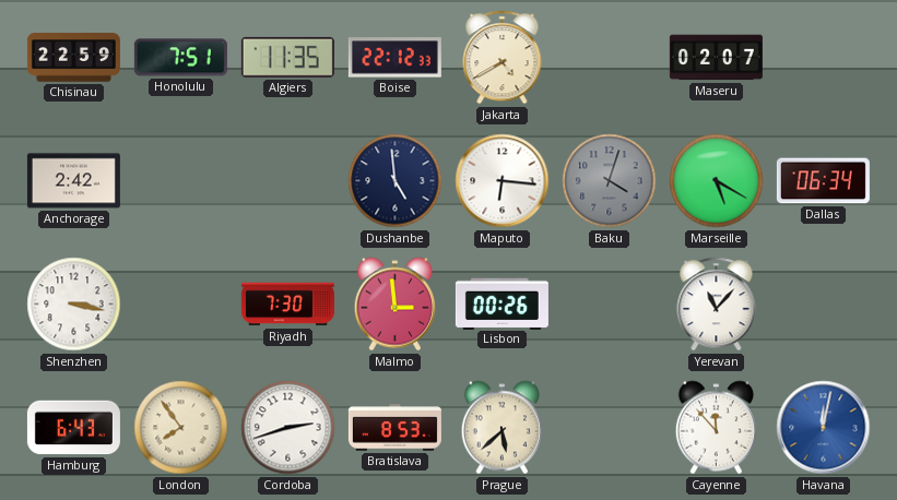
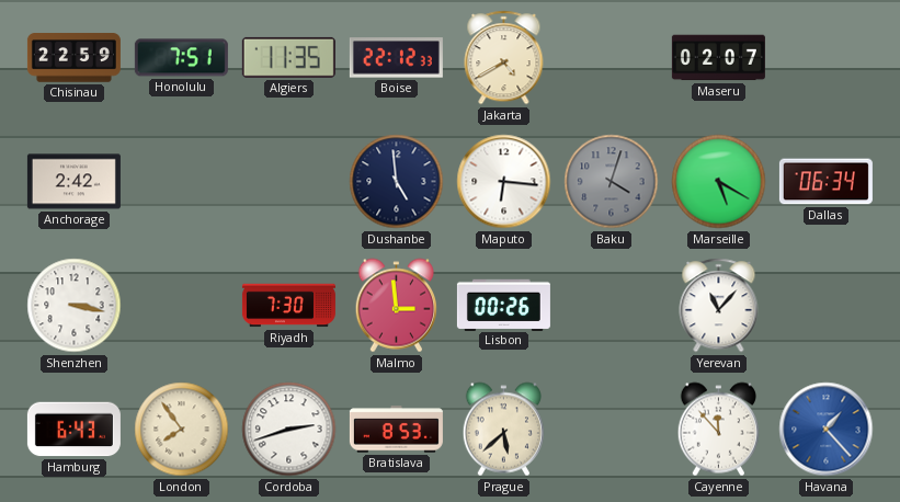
Havana: 12:02 -> 1:23
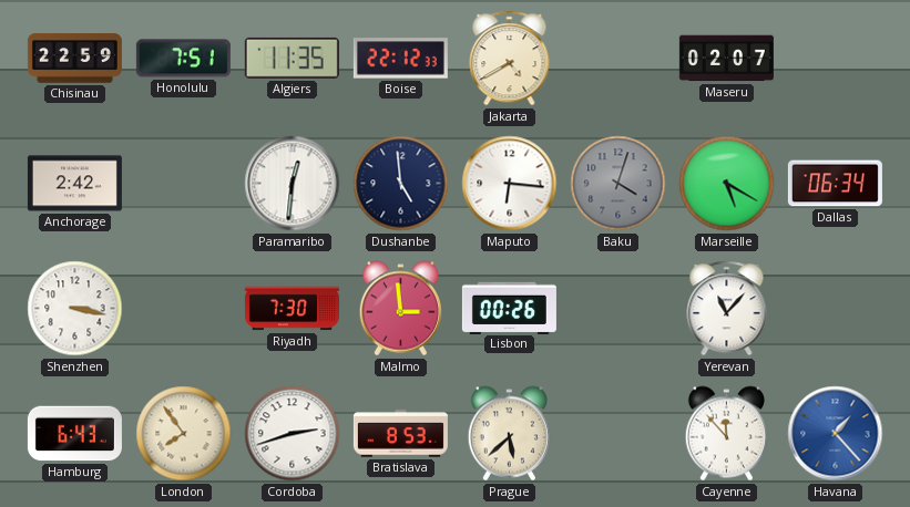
Paramaribo: none -> 12:31
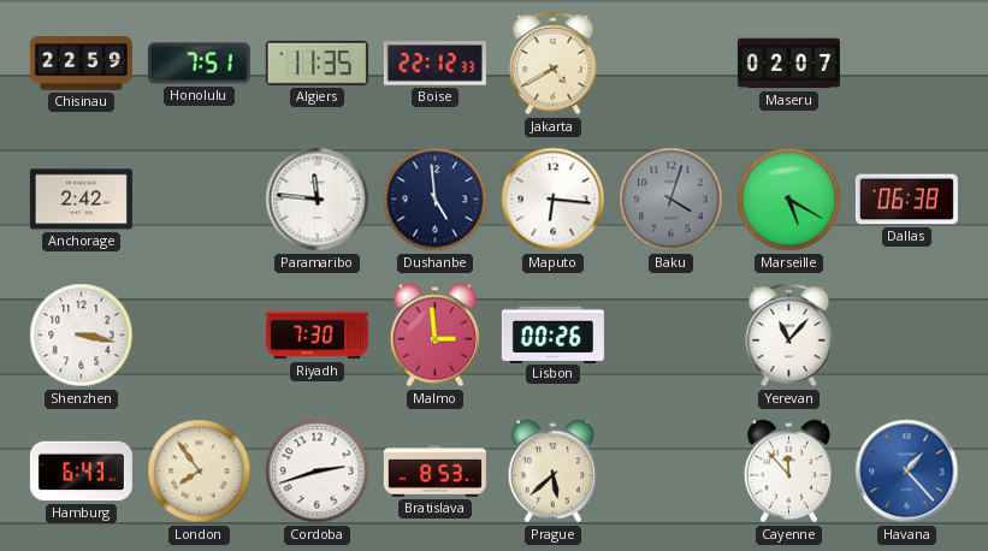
Paramaribo: 12:31 -> 11:46
Dallas: 06:34 -> 06:38
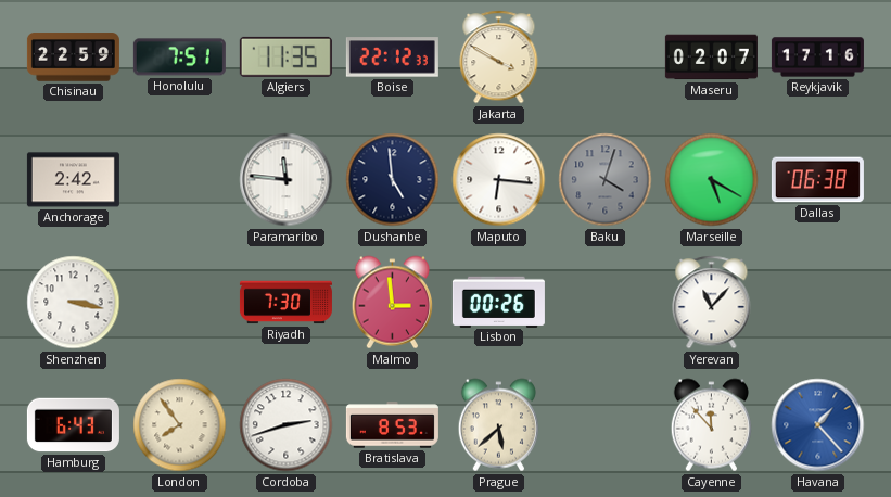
Jakarta: 4:40 -> 3:50
Reykjavik: none -> 17:16
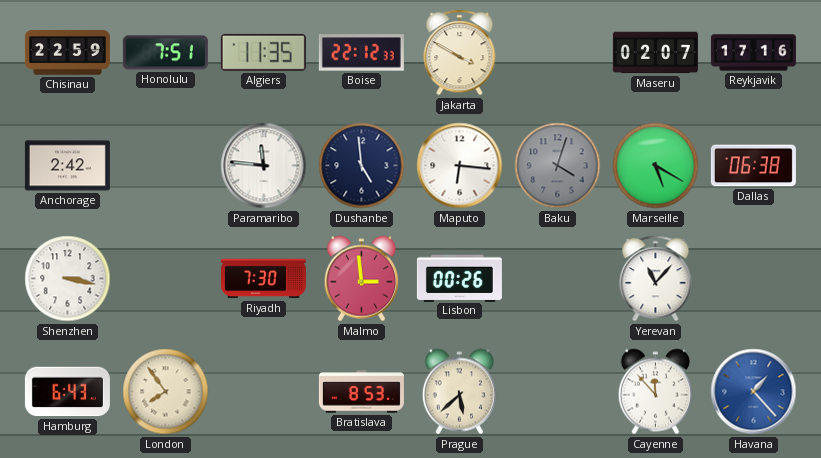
Cordoba: 2:42 -> none
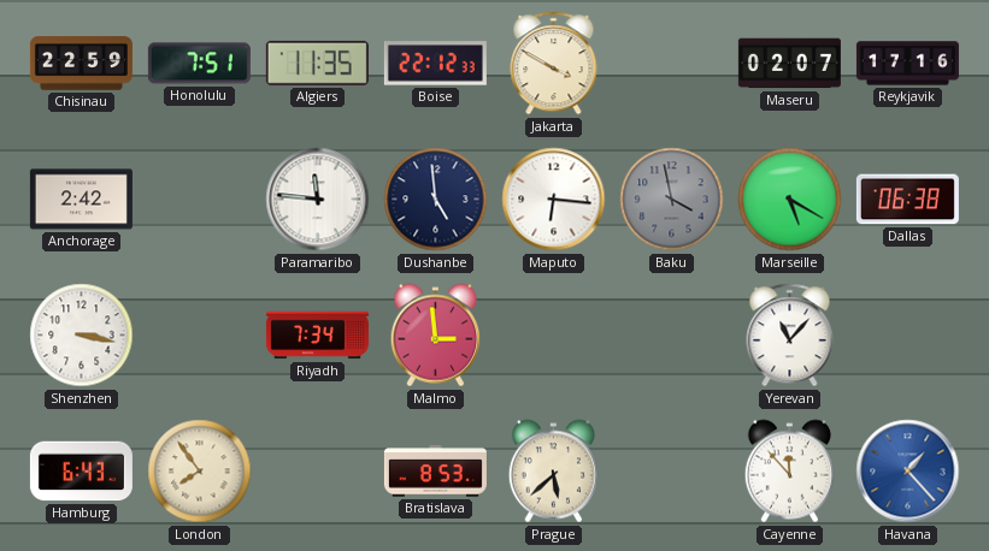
Baku: 4:03 -> 3:58
Riyadh: 7:30 -> 7:34
Lisbon: 00:26 -> none
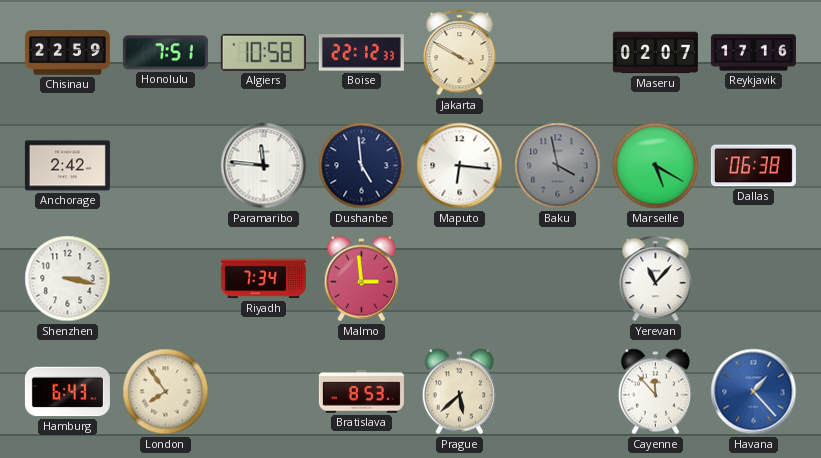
Algiers: 11:35 -> 10:58
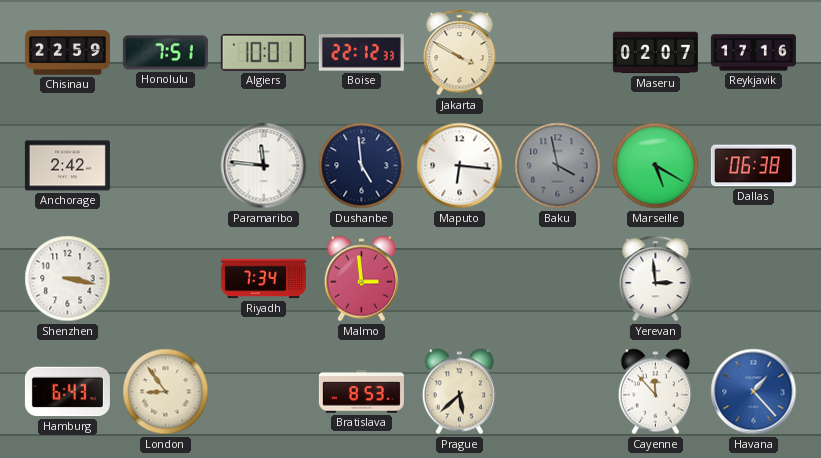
Algiers: 10:58 -> 10:01
Yerevan: 11:07 -> 2:59
London: 7:54 -> 8:54
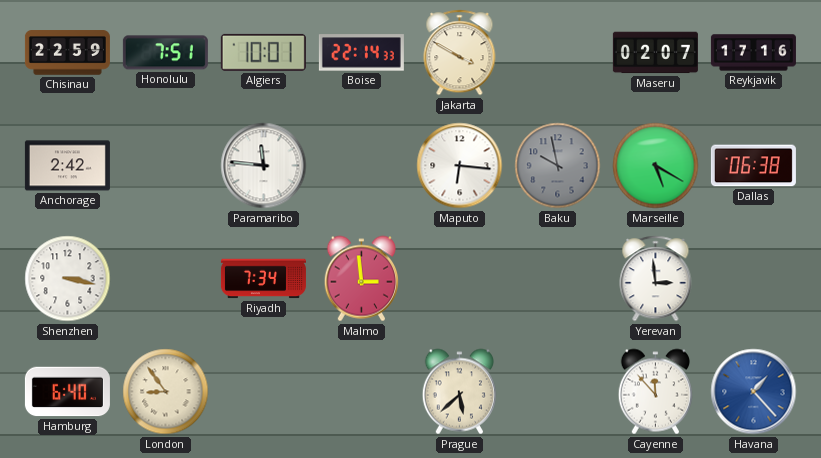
Boise: 22:12 -> 22:14
Dushanbe: 4:59 -> none
Baku: 3:58 -> 9:58
Hamburg: 6:43 -> 6:40
Bratislava: 8:53 -> none
